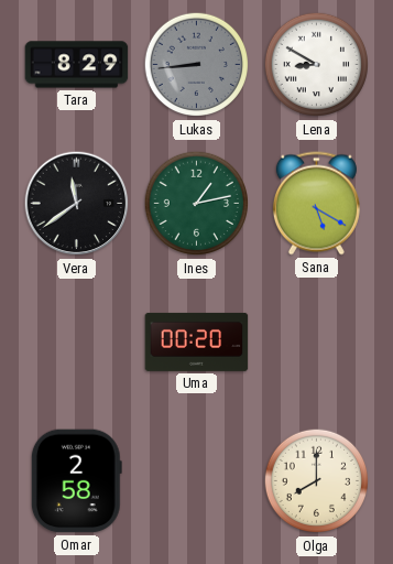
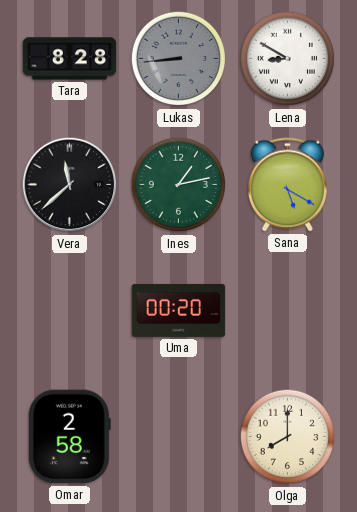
Tara: 8:29 -> 8:28
Vera: 11:39 -> 11:38
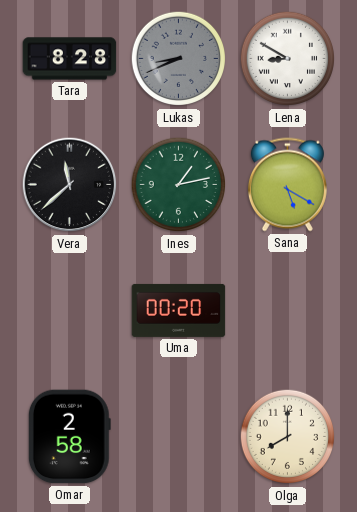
Lukas: 8:44 -> 8:41
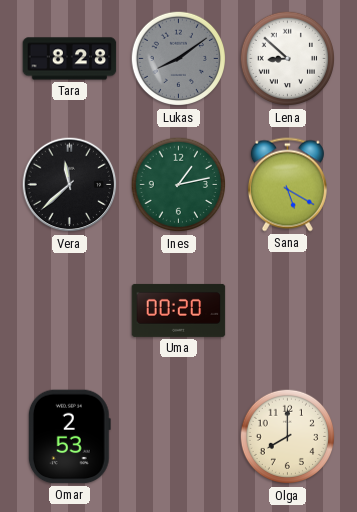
Lukas: 8:41 -> 8:09
Lena: 8:50 -> 8:52
Omar: 2:58 -> 2:53
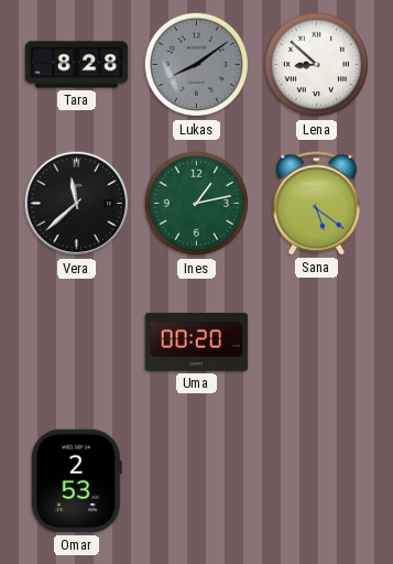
Sana: 5:20 -> 5:21
Olga: 8:00 -> none
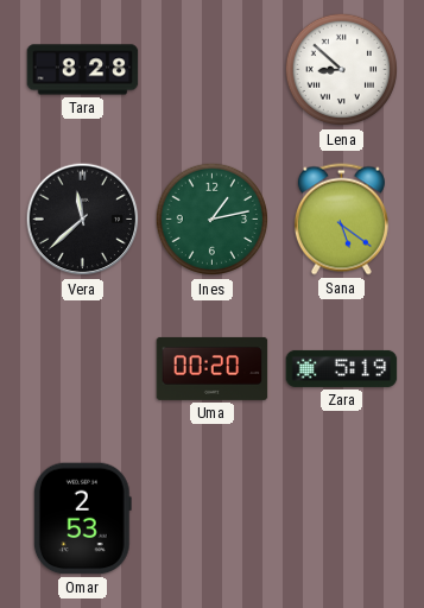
Lukas: 8:09 -> none
Zara: none -> 5:19
